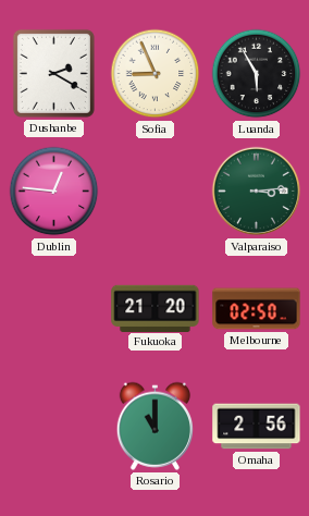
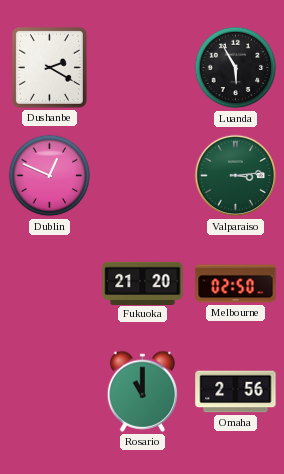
Sofia: 8:56 -> none
Dublin: 12:46 -> 12:49
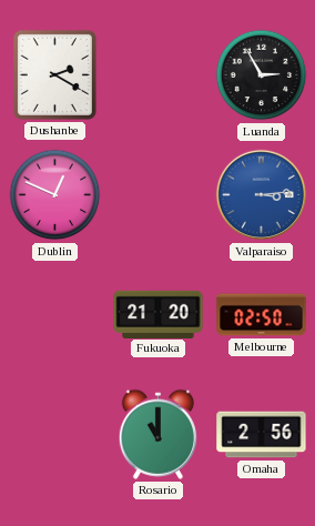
Luanda: 5:55 -> 2:55
Valparaiso dial: green -> blue
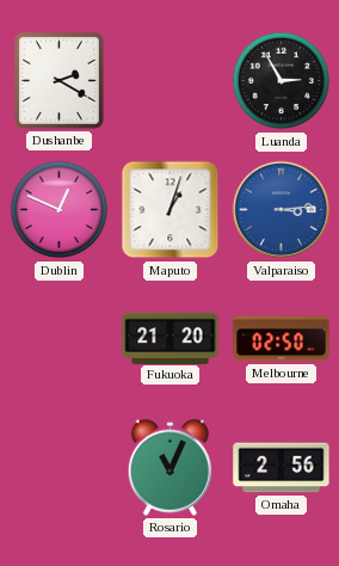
Maputo: none -> 1:03
Rosario: 11:00 -> 11:04
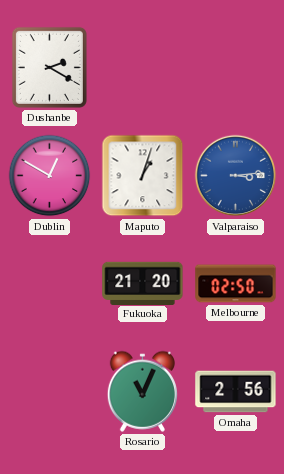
Luanda: 2:55 -> none
Dublin: 12:49 -> 12:50
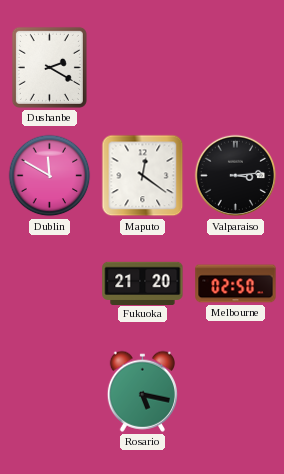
Dublin: 12:50 -> 11:50
Maputo: 1:03 -> 12:21
Valparaiso dial: blue -> black
Rosario: 11:04 -> 5:17
Omaha: 2:56 -> none
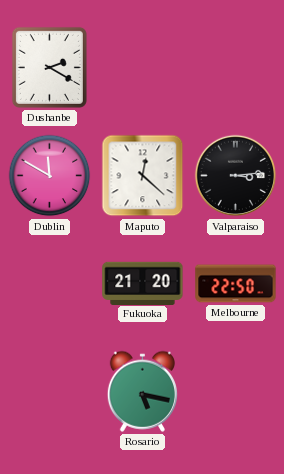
Maputo: 12:21 -> 12:22
Melbourne: 02:50 -> 22:50
